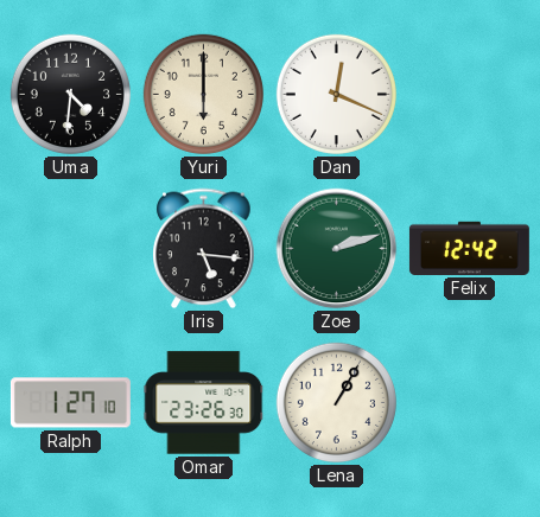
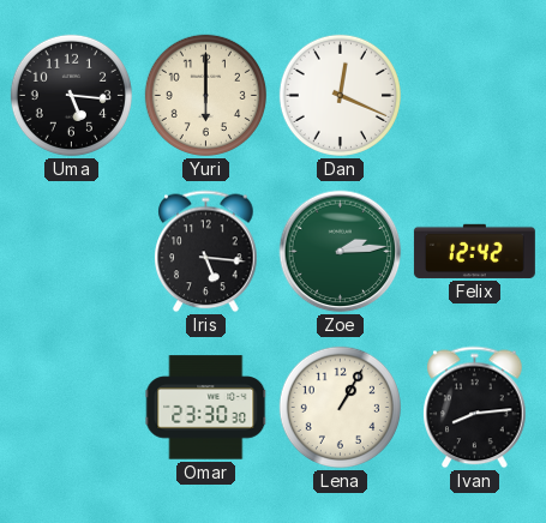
Uma: 4:31 -> 5:16
Zoe: 2:12 -> 2:14
Ralph: 1:27 -> none
Omar: 23:26 -> 23:30
Ivan: none -> 8:14
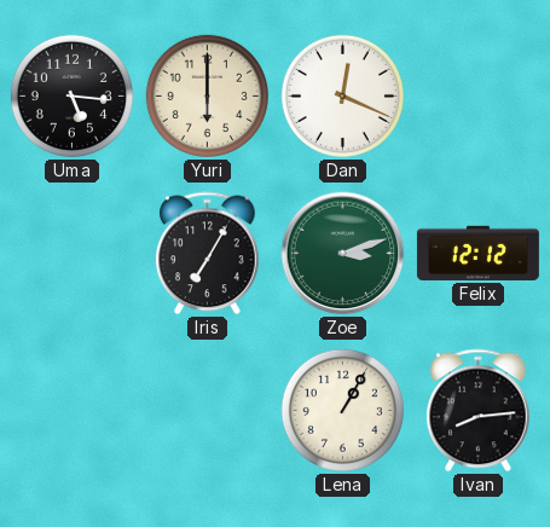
Iris: 5:16 -> 7:05
Zoe: 2:14 -> 3:12
Felix: 12:42 -> 12:12
Omar: 23:30 -> none
